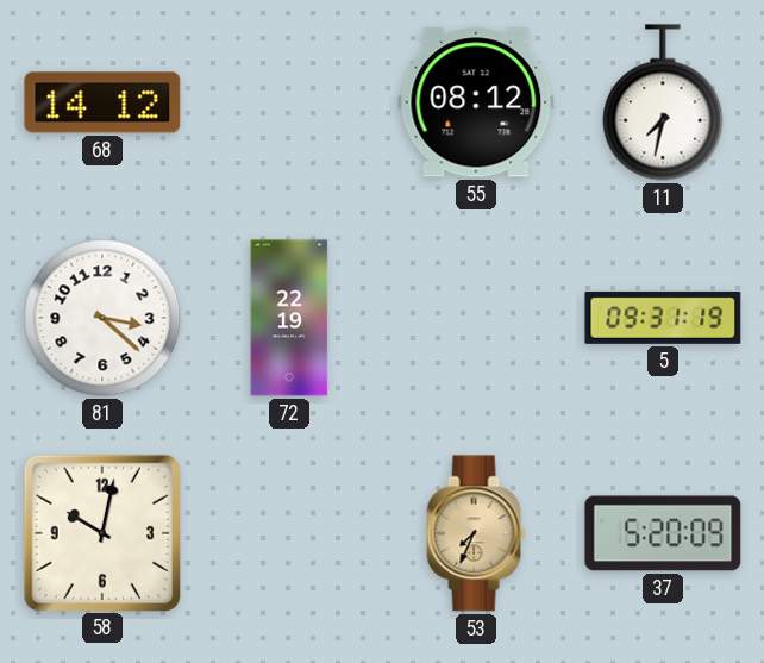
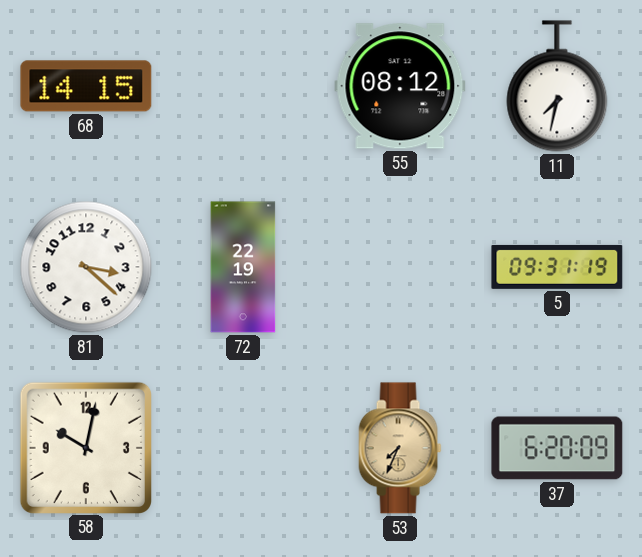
68: 14:12 -> 14:15
37: 5:20 -> 6:20
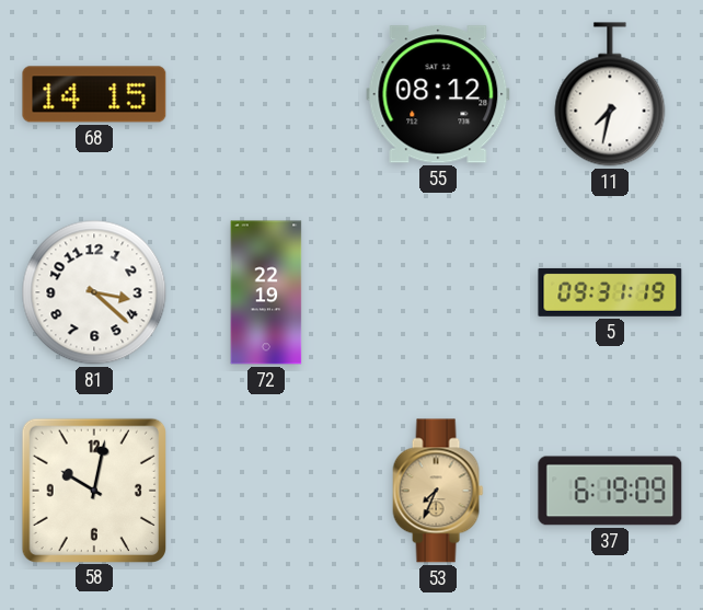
37: 6:20 -> 6:19
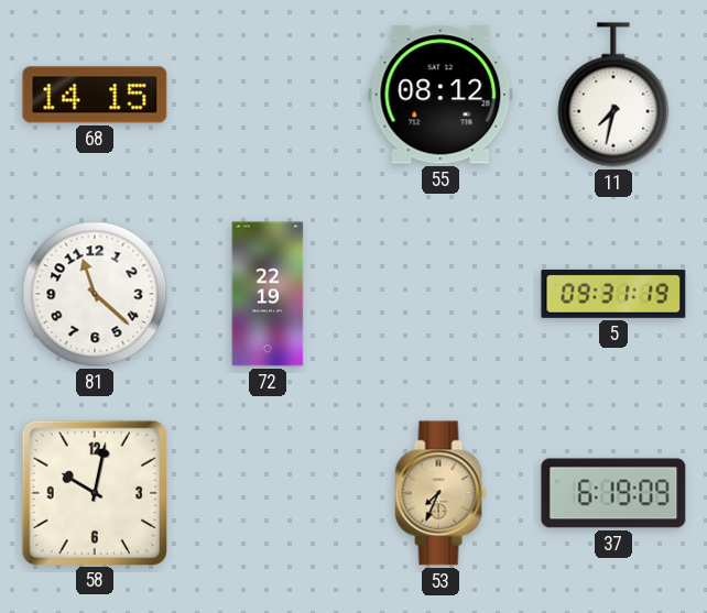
81: 3:22 -> 11:22
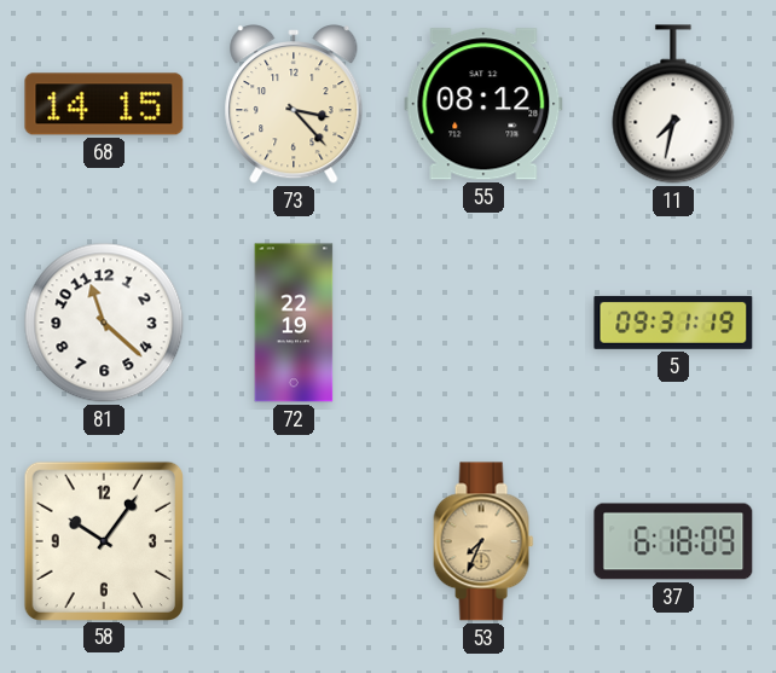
73: none -> 3:23
58: 10:02 -> 10:06
37: 6:19 -> 6:18
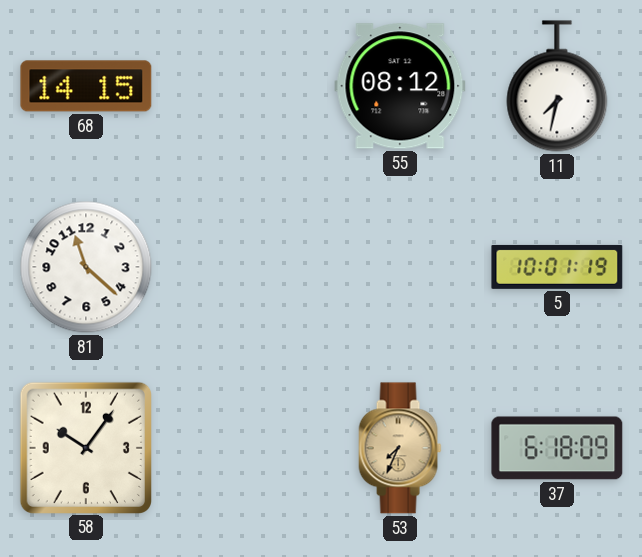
73: 3:23 -> none
72: 22:19 -> none
5: 09:31 -> 10:01
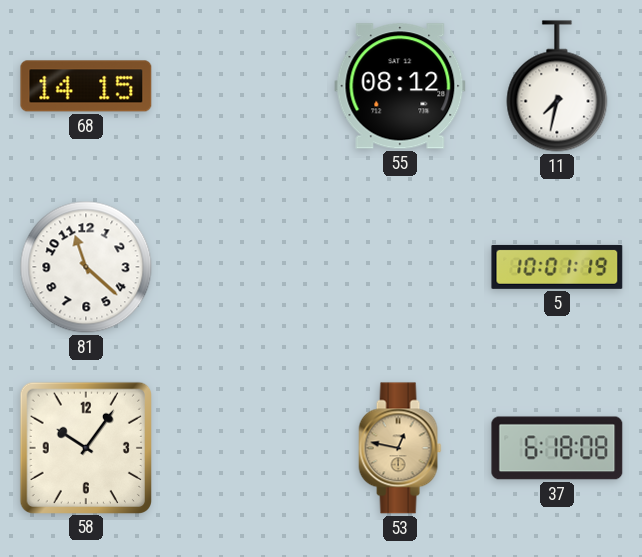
53: 7:34 -> 12:47
37: 6:18:09 -> 6:18:08
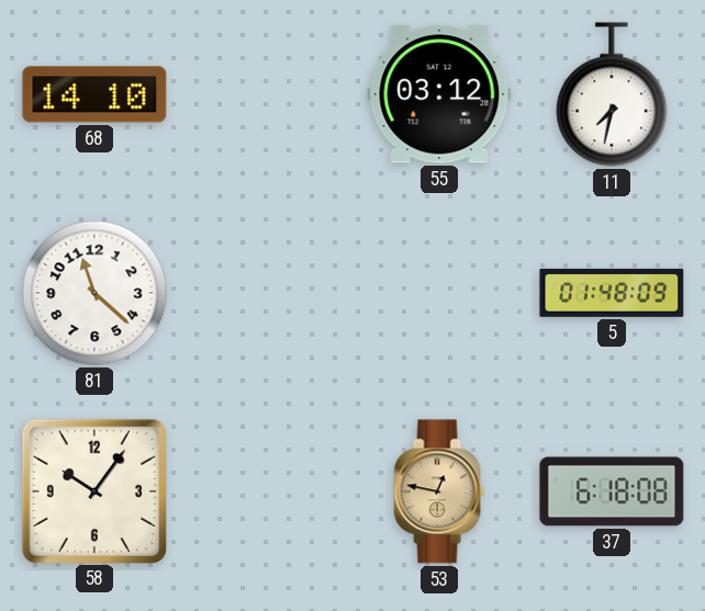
68: 14:15 -> 14:10
55: 08:12 -> 03:12
5: 10:01 -> 01:48
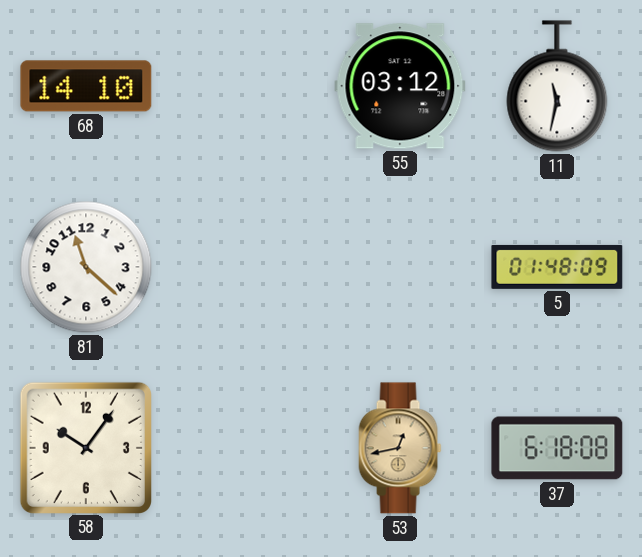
11: 7:32 -> 11:32
53: 12:47 -> 12:43
